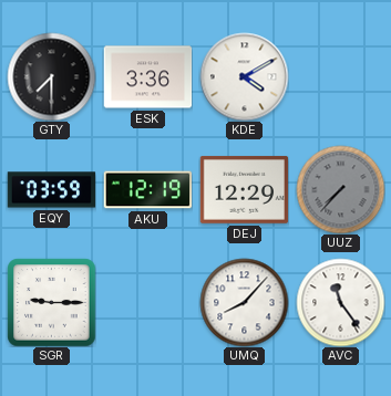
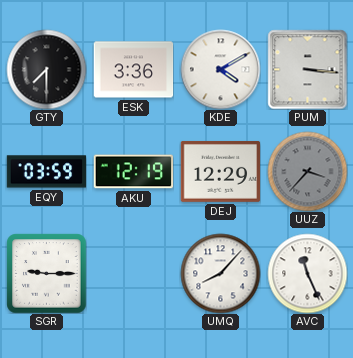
PUM: none -> 3:16
UUZ: 7:37 -> 3:37
AVC: 11:24 -> 11:26
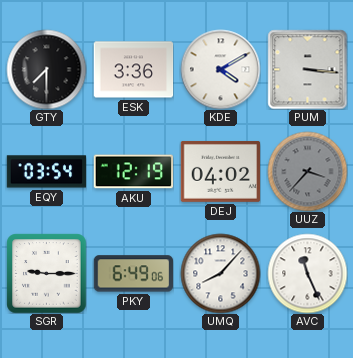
EQY: 03:59 -> 03:54
DEJ: 12:29 -> 04:02
PKY: none -> 6:49
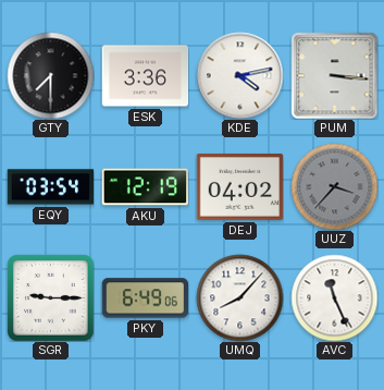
KDE: 4:10 -> 4:13
